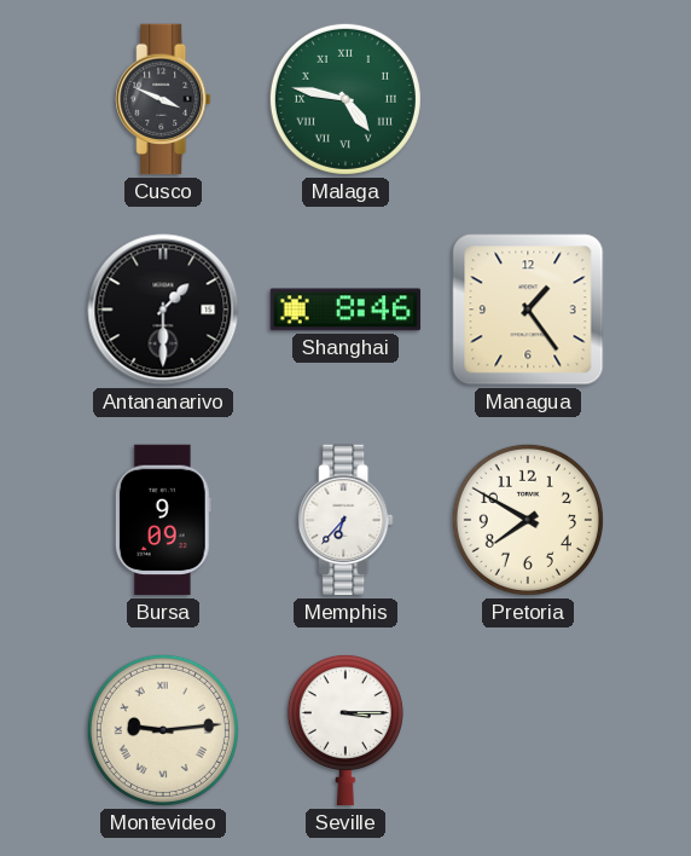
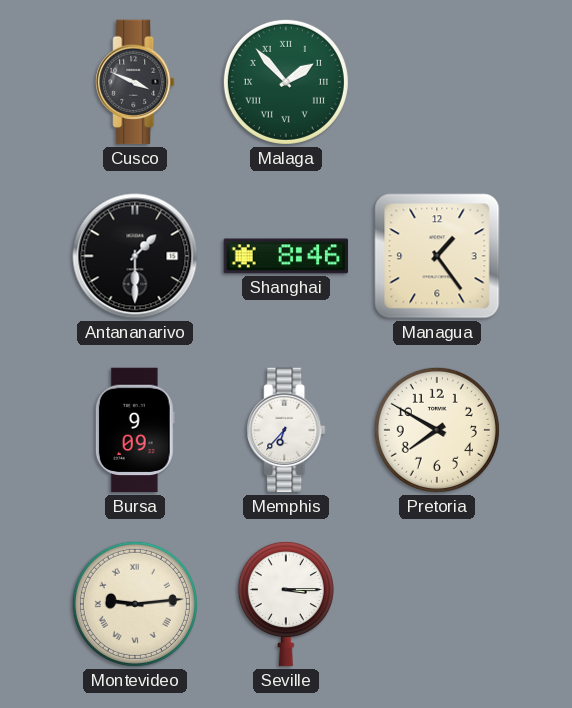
Malaga: 4:47 -> 1:53
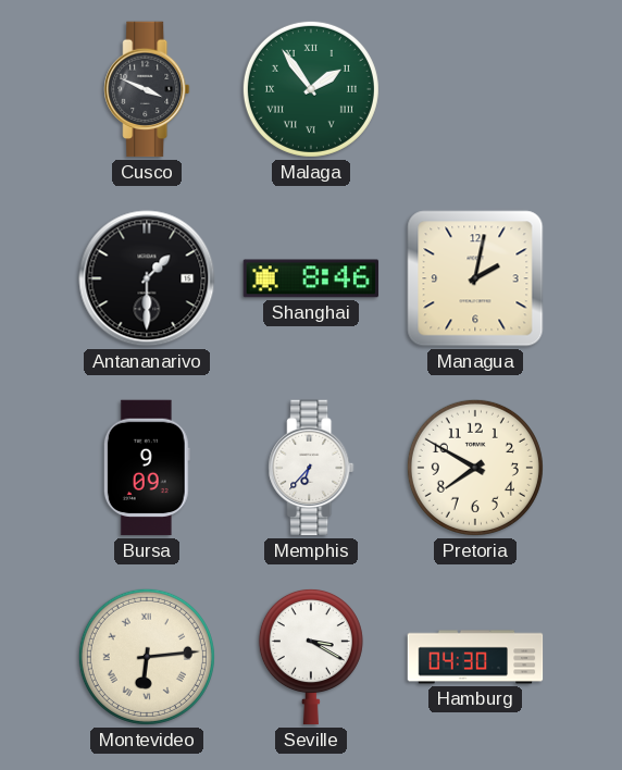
Malaga: 1:53 -> 1:54
Managua: 1:24 -> 2:02
Montevideo: 9:14 -> 6:14
Seville: 3:15 -> 3:20
Hamburg: none -> 04:30
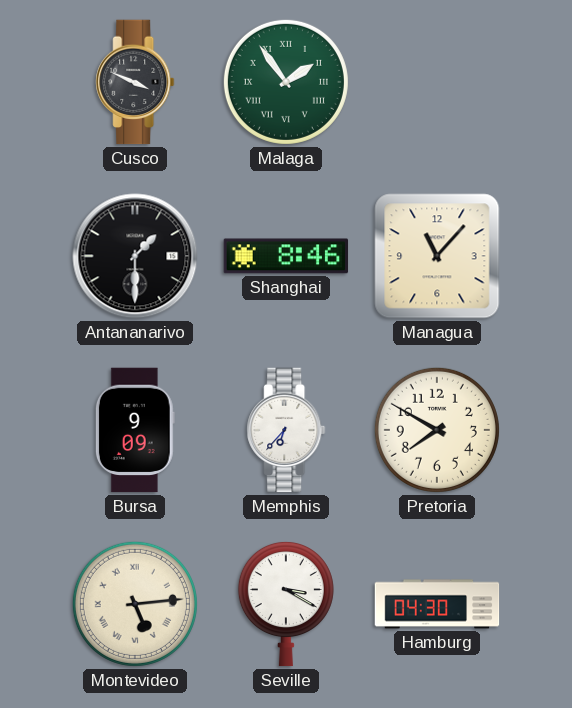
Managua: 2:02 -> 11:07
Montevideo: 6:14 -> 5:14
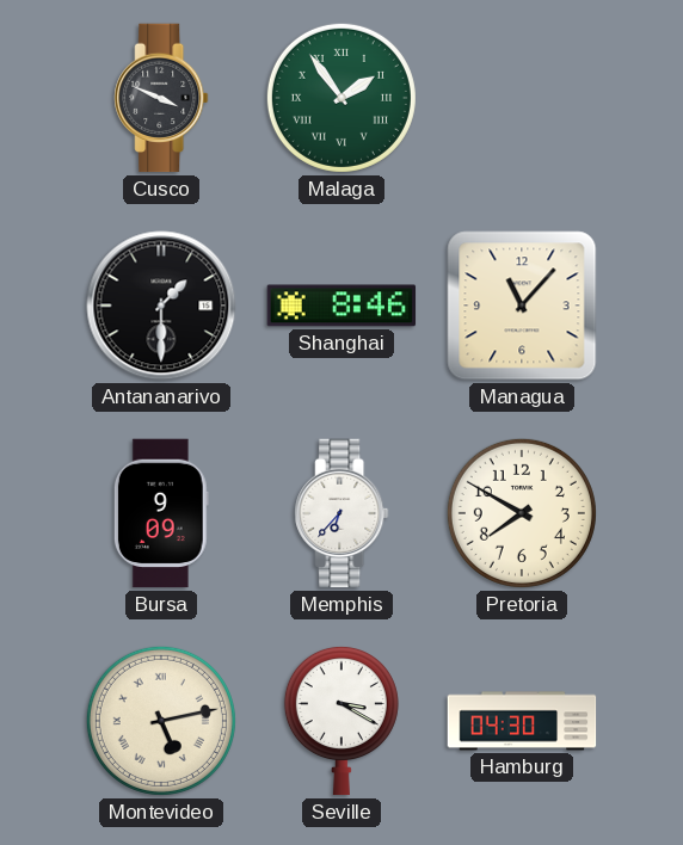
Montevideo: 5:14 -> 5:13
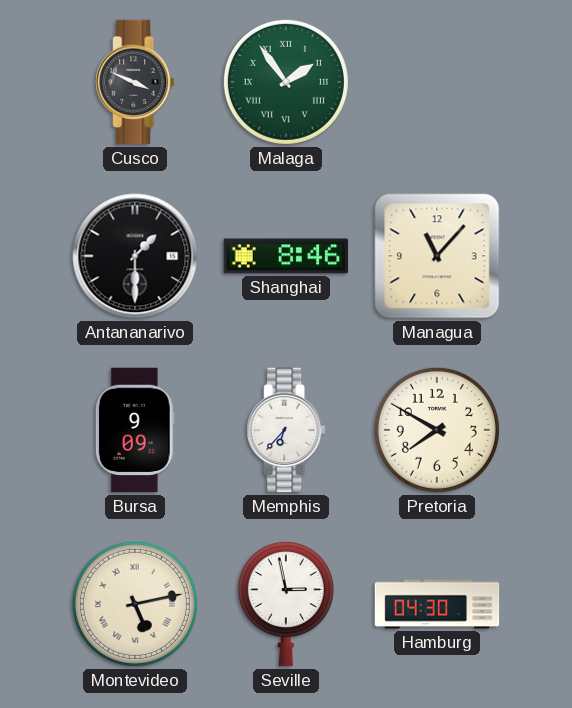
Seville: 3:20 -> 2:58
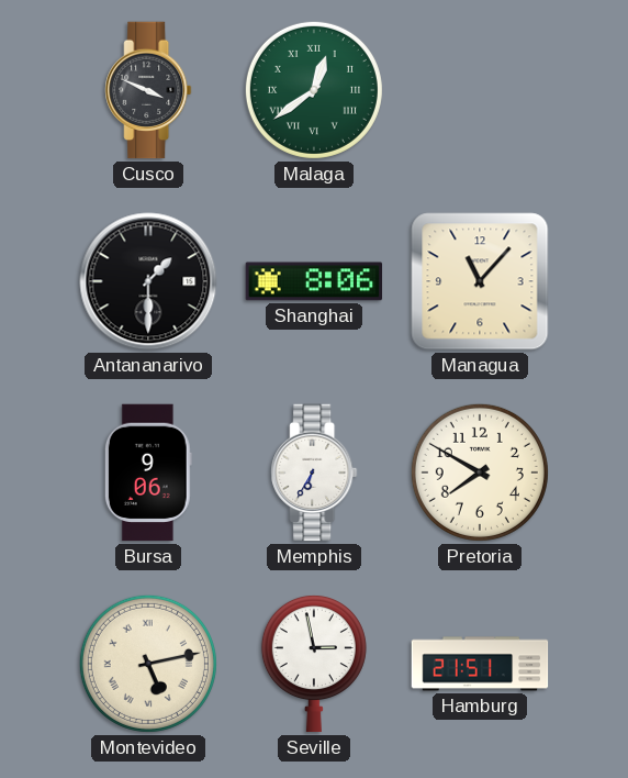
Malaga: 1:54 -> 12:39
Shanghai: 8:46 -> 8:06
Bursa: 9:09 -> 9:06
Memphis: 6:37 -> 6:35
Hamburg: 04:30 -> 21:51
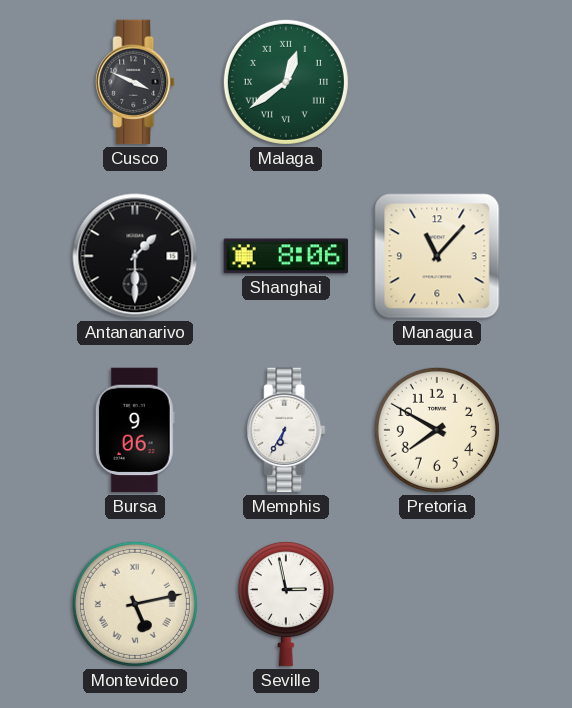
Hamburg: 21:51 -> none
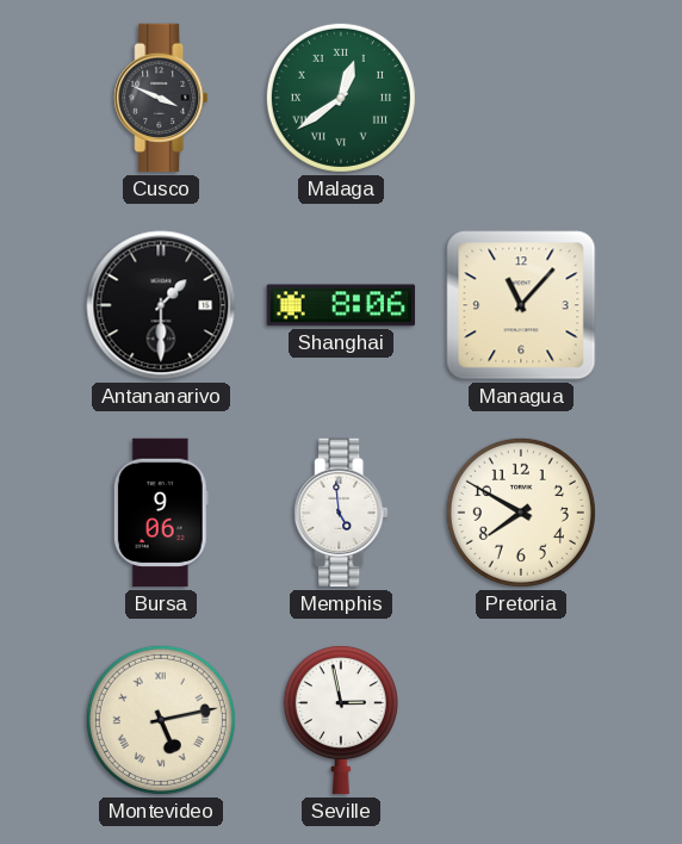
Memphis: 6:35 -> 4:59
